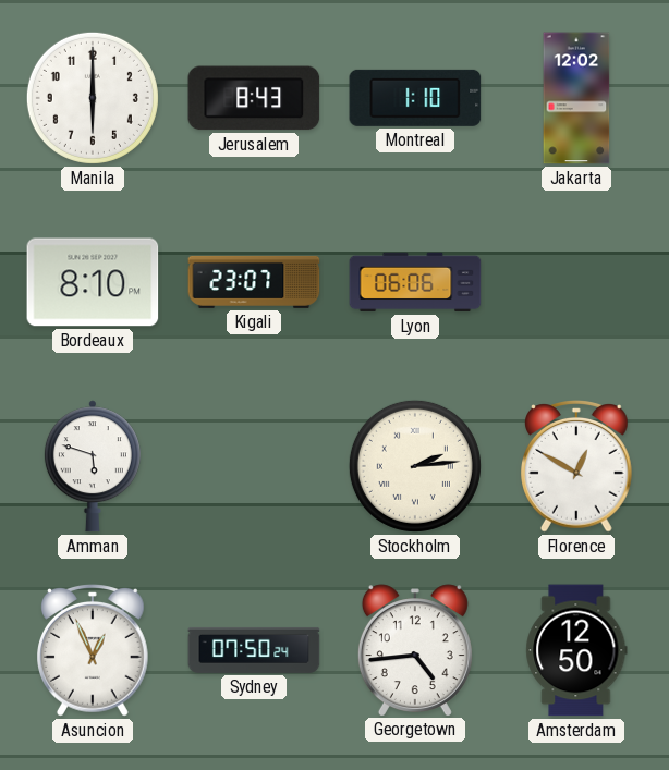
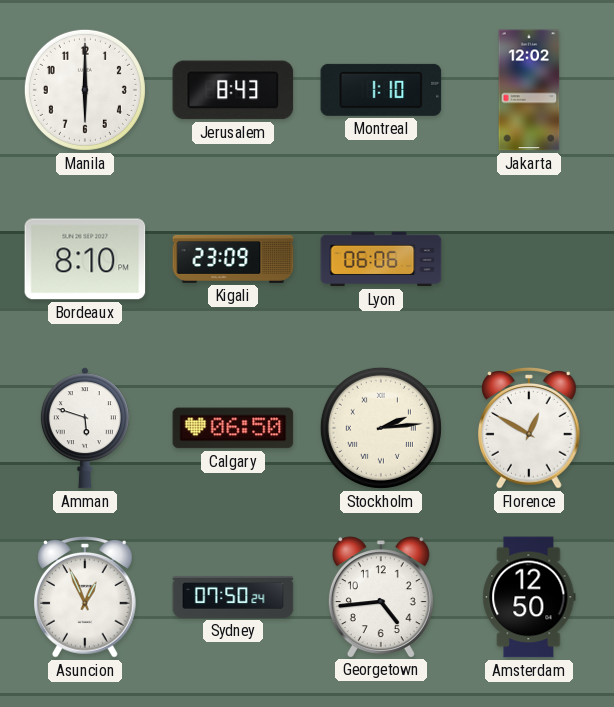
Kigali: 23:07 -> 23:09
Calgary: none -> 06:50
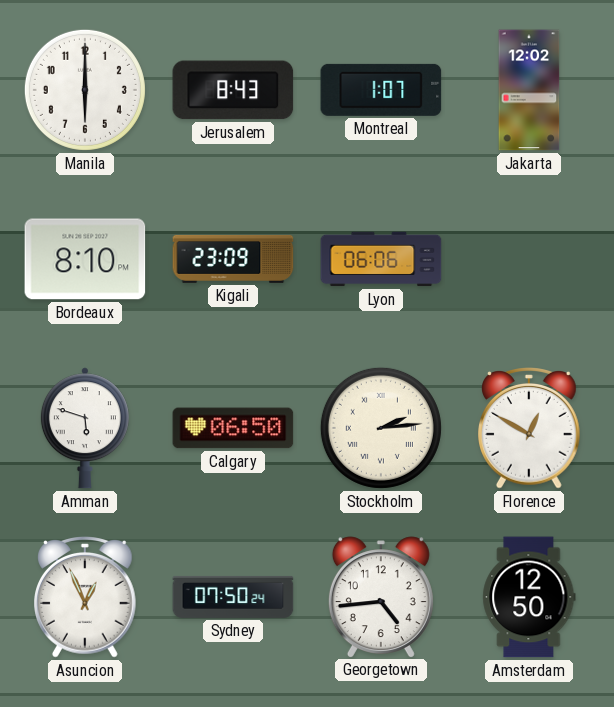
Montreal: 1:10 -> 1:07
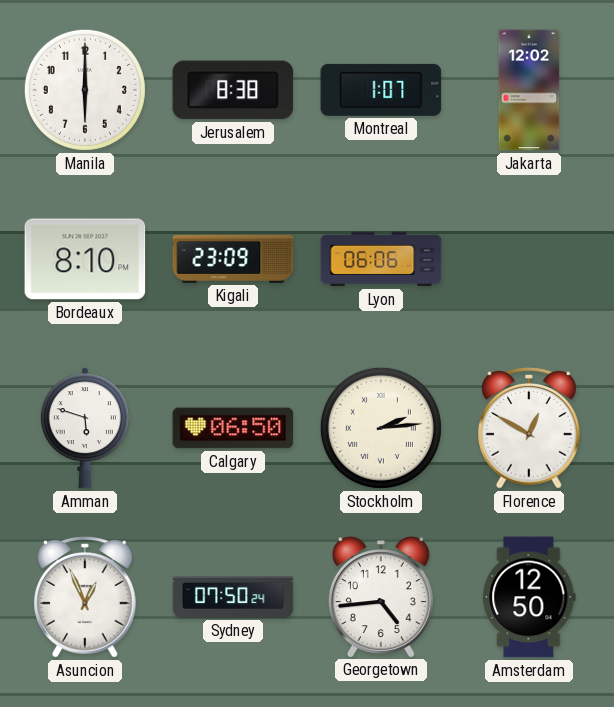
Jerusalem: 8:43 -> 8:38
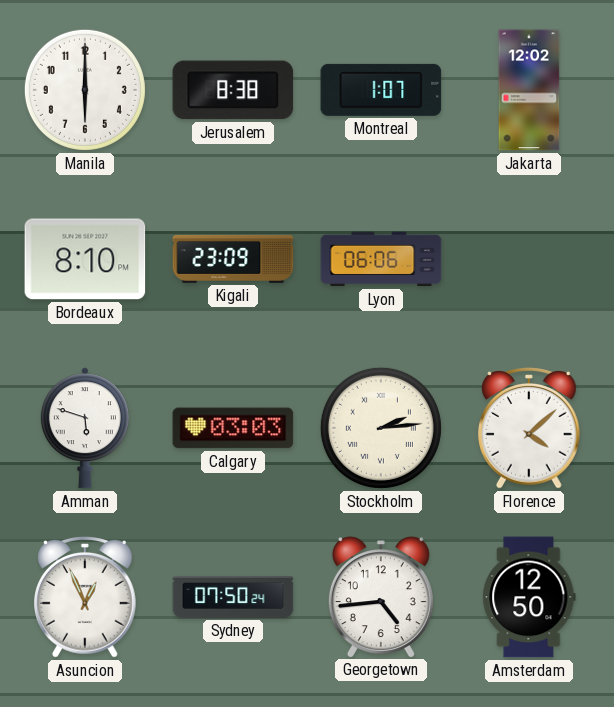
Calgary: 06:50 -> 03:03
Florence: 12:50 -> 4:08
